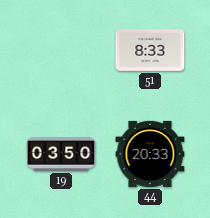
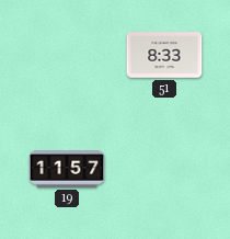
19: 03:50 -> 11:57
44: 20:33 -> none
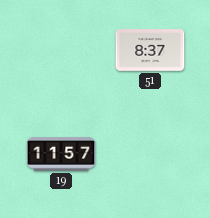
51: 8:33 -> 8:37
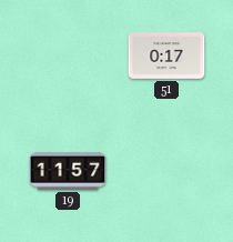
51: 8:37 -> 0:17
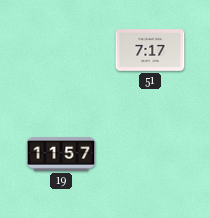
51: 0:17 -> 7:17
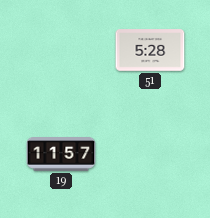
51: 7:17 -> 5:28
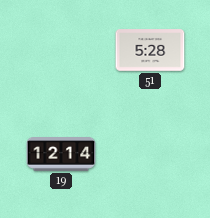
19: 11:57 -> 12:14
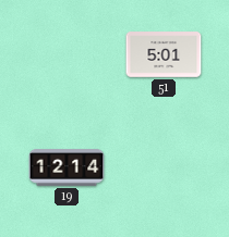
51: 5:28 -> 5:01
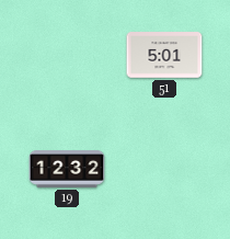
19: 12:14 -> 12:32
